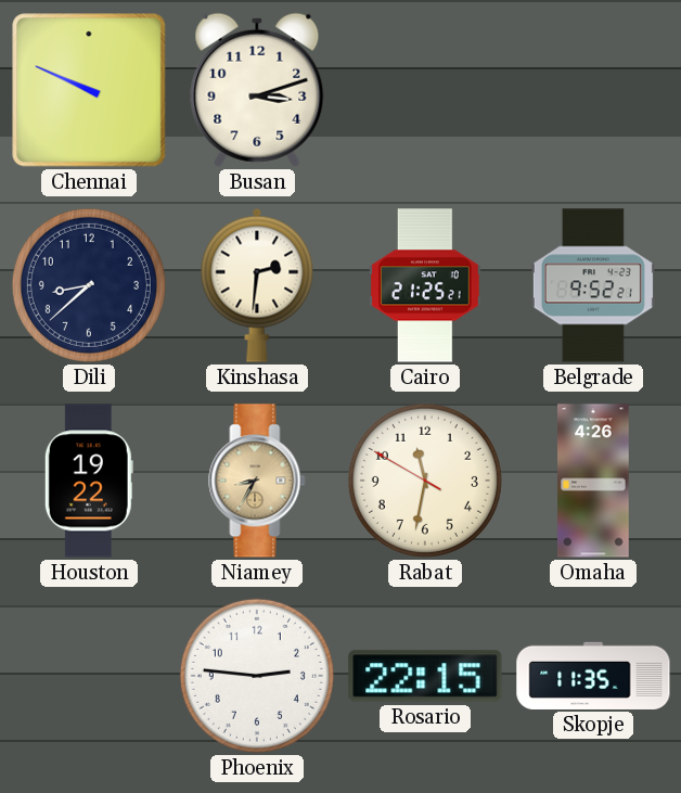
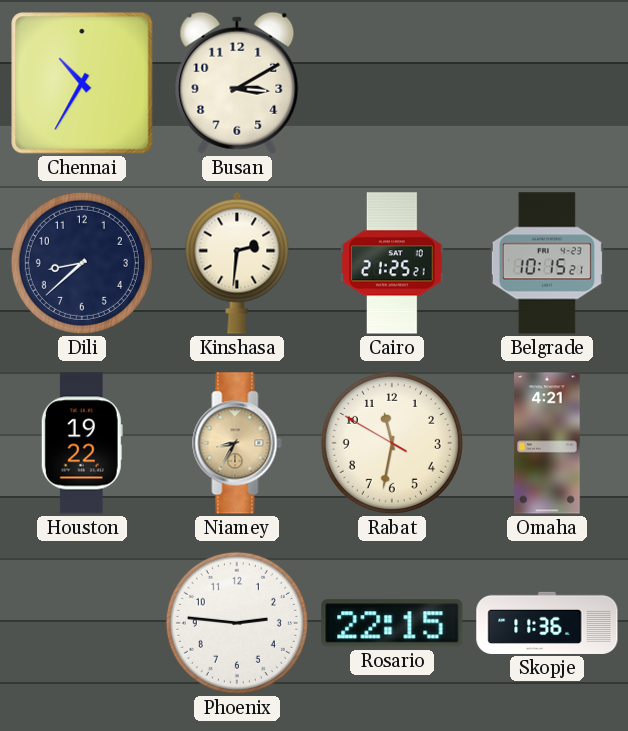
Chennai: 9:49 -> 10:35
Busan: 3:12 -> 3:10
Belgrade: 9:52 -> 10:15
Omaha: 4:26 -> 4:21
Skopje: 11:35 -> 11:36
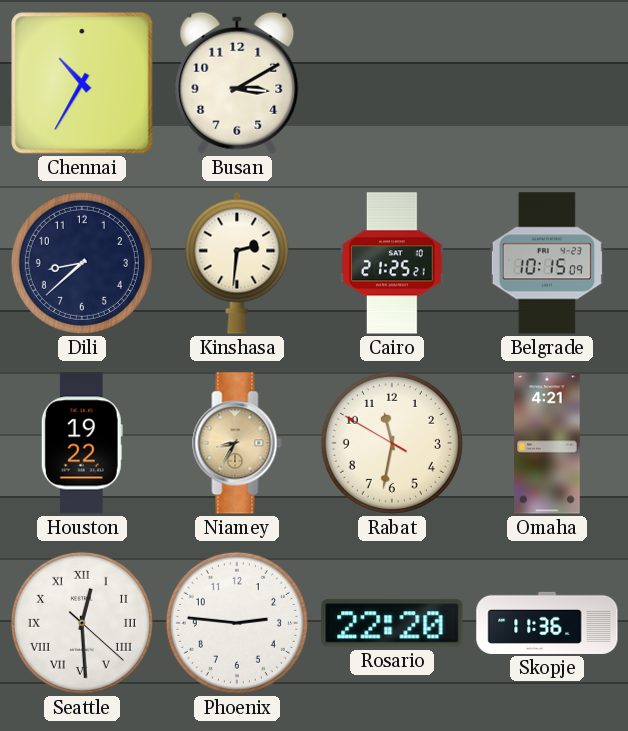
Belgrade: 10:15:21 -> 10:15:09
Seattle: none -> 12:29
Rosario: 22:15 -> 22:20
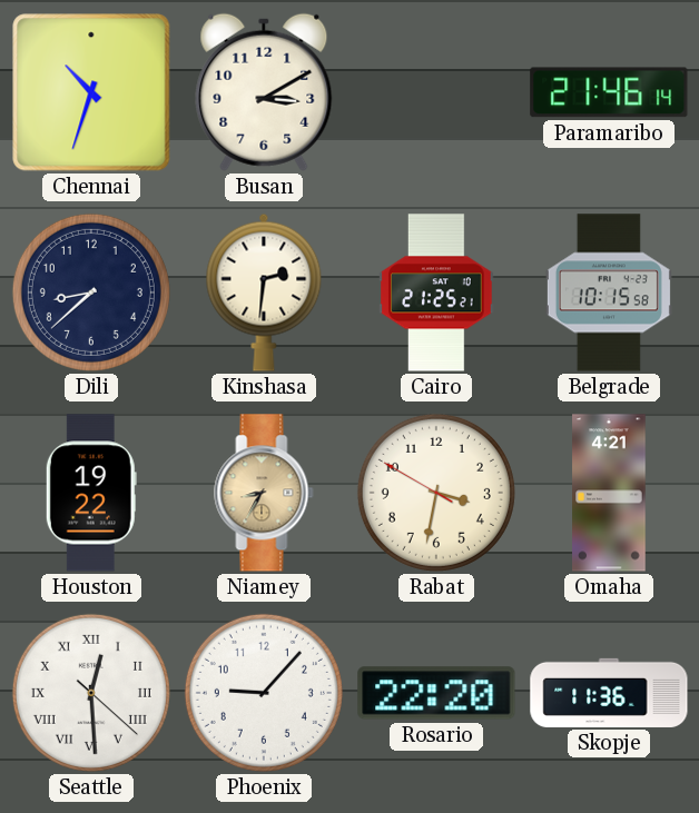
Chennai: 10:35 -> 10:33
Paramaribo: none -> 21:46
Belgrade: 10:15:09 -> 10:15:58
Rabat: 11:31 -> 3:31
Phoenix: 2:46 -> 9:07
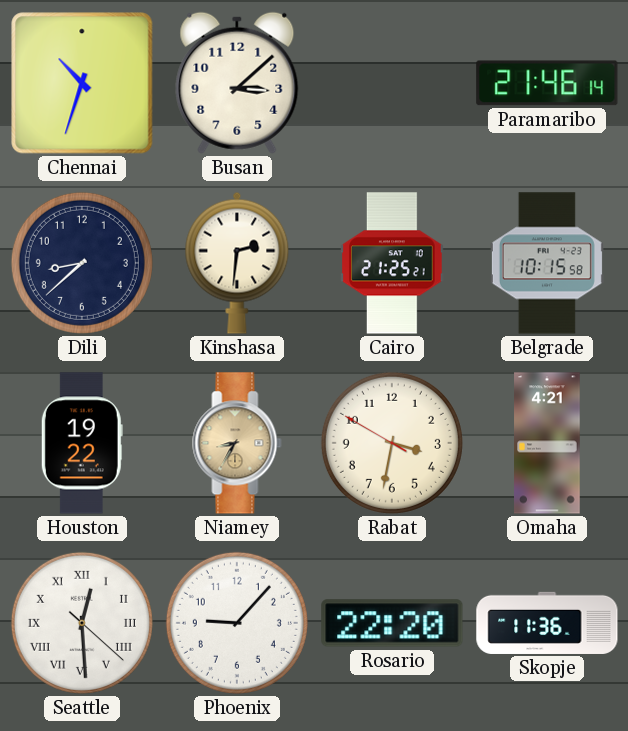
Busan: 3:10 -> 3:08
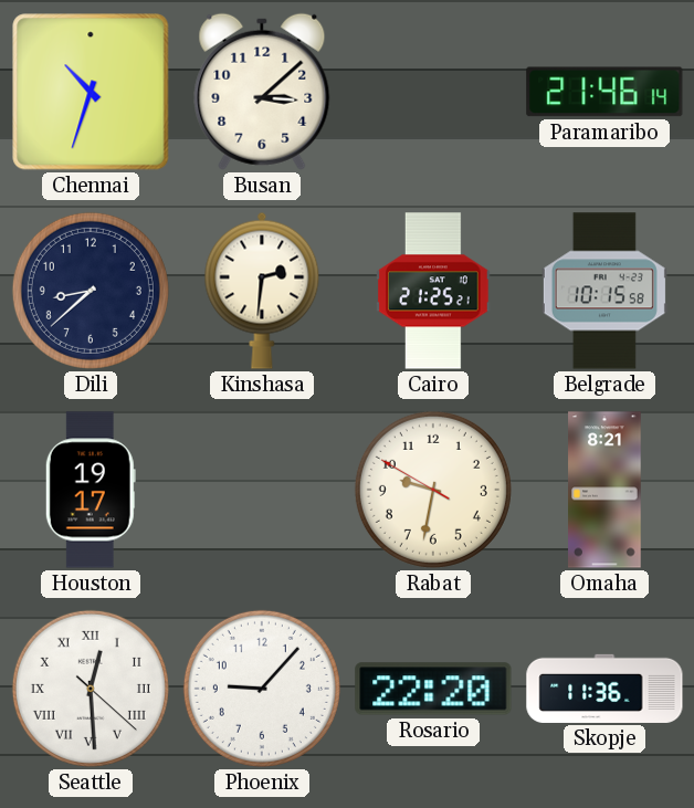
Houston: 19:22 -> 19:17
Niamey: 8:35 -> none
Rabat: 3:31 -> 9:31
Omaha: 4:21 -> 8:21
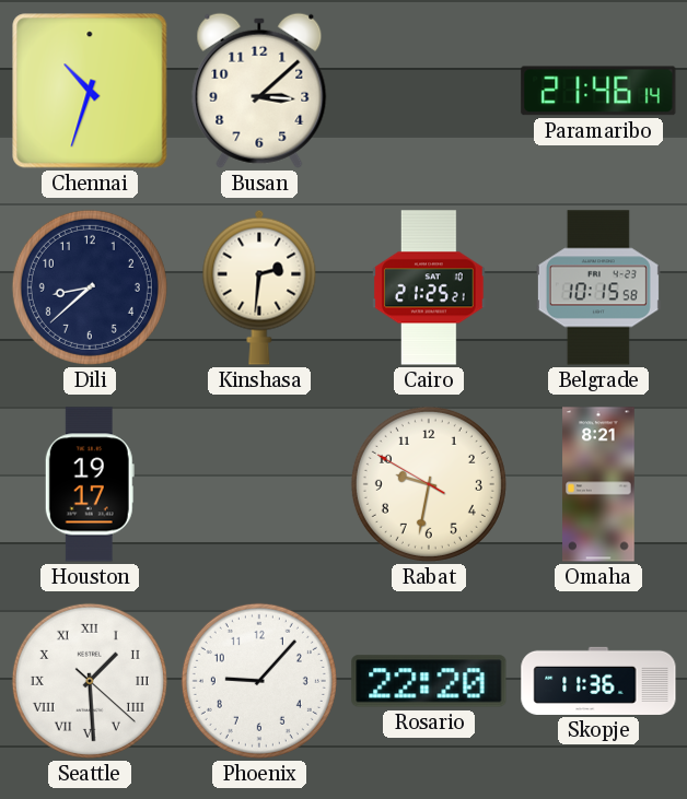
Seattle: 12:29 -> 1:29
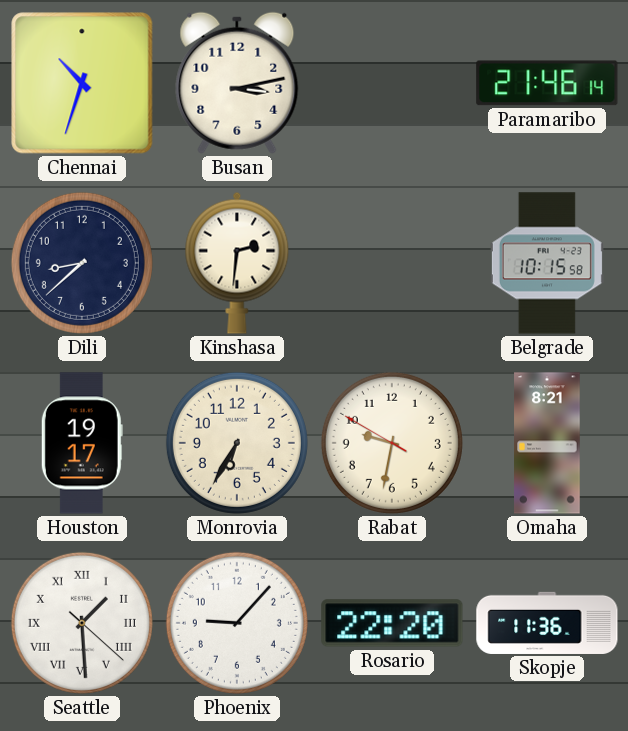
Busan: 3:08 -> 3:13
Cairo: 21:25 -> none
Monrovia: none -> 6:35
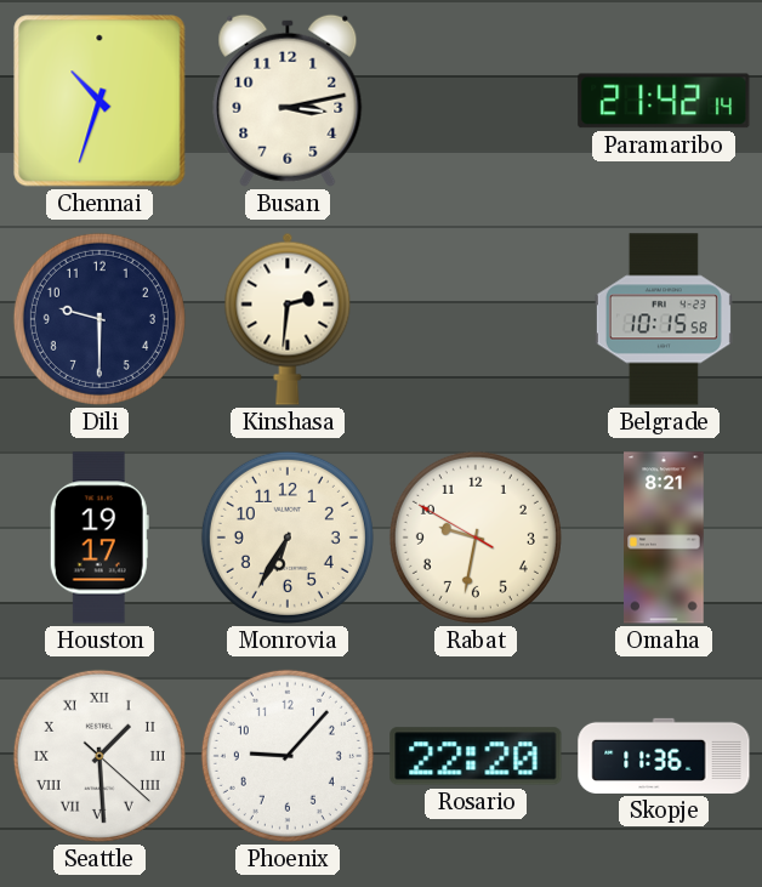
Paramaribo: 21:46 -> 21:42
Dili: 8:38 -> 9:30
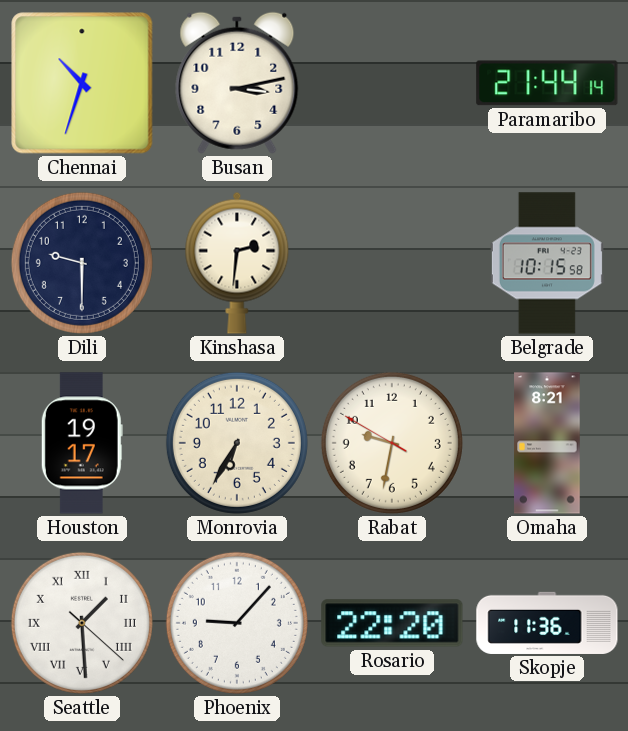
Paramaribo: 21:42 -> 21:44
